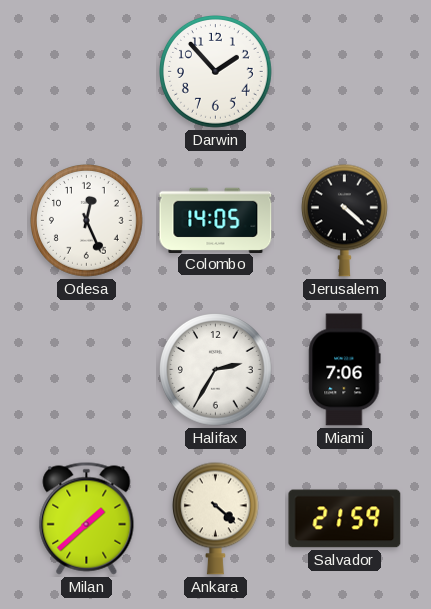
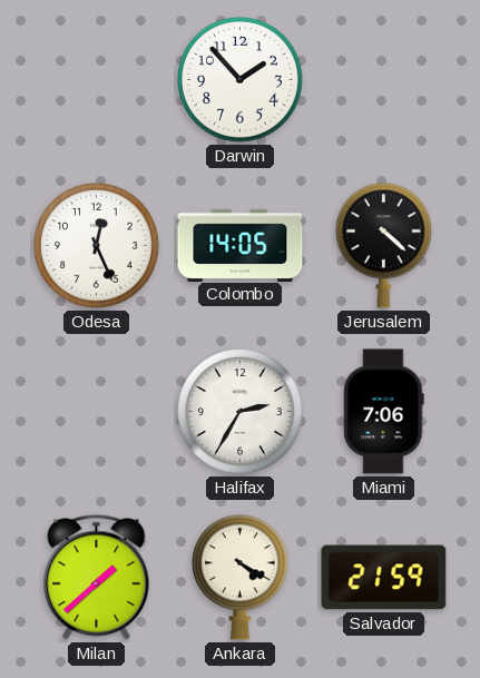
Ankara: 4:22 -> 4:20
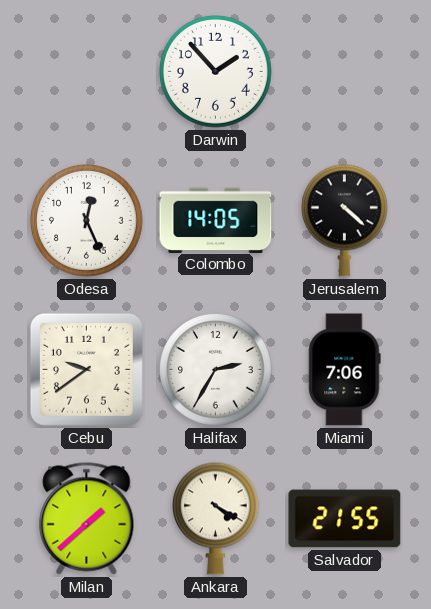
Cebu: none -> 9:39
Salvador: 21:59 -> 21:55
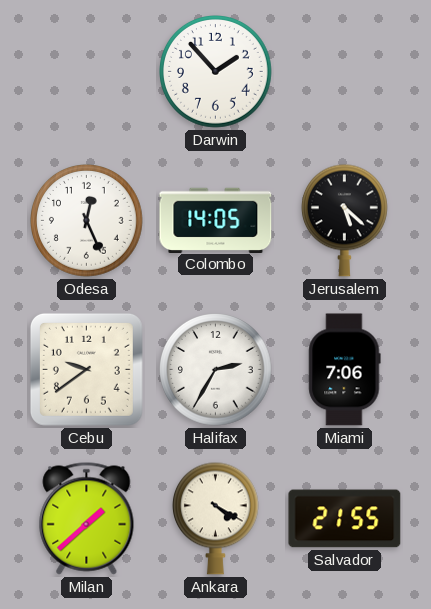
Jerusalem: 4:22 -> 5:22
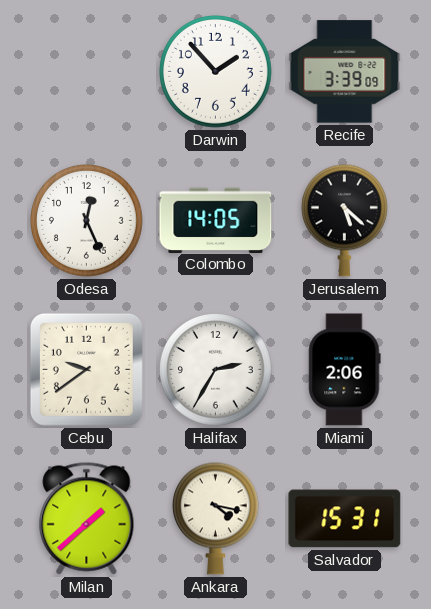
Recife: none -> 3:39
Miami: 7:06 -> 2:06
Ankara: 4:20 -> 4:17
Salvador: 21:55 -> 15:31
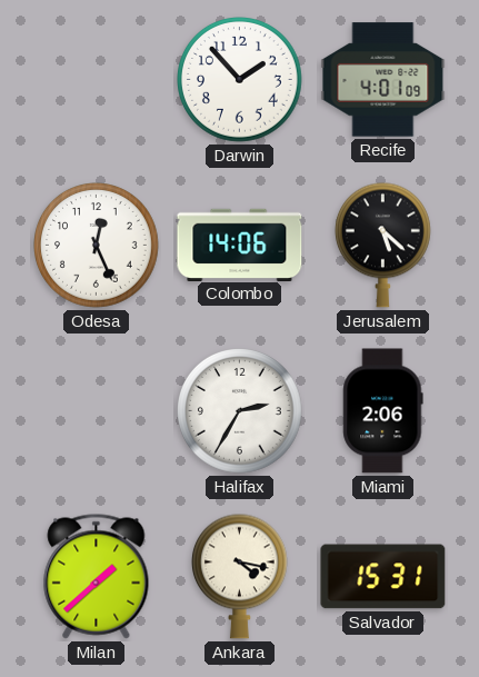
Recife: 3:39 -> 4:01
Colombo: 14:05 -> 14:06
Cebu: 9:39 -> none
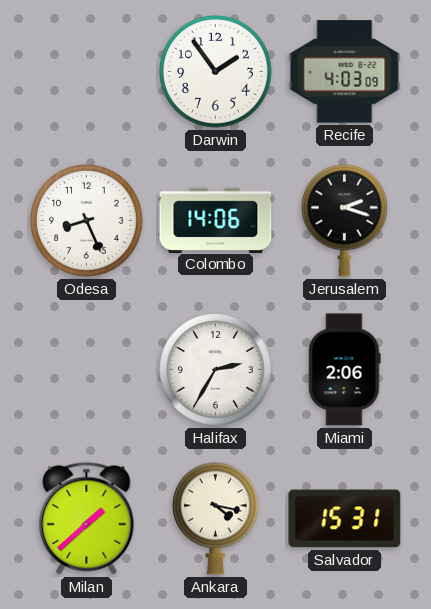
Darwin: 1:53 -> 1:54
Recife: 4:01 -> 4:03
Odesa: 12:26 -> 8:26
Jerusalem: 5:22 -> 2:18
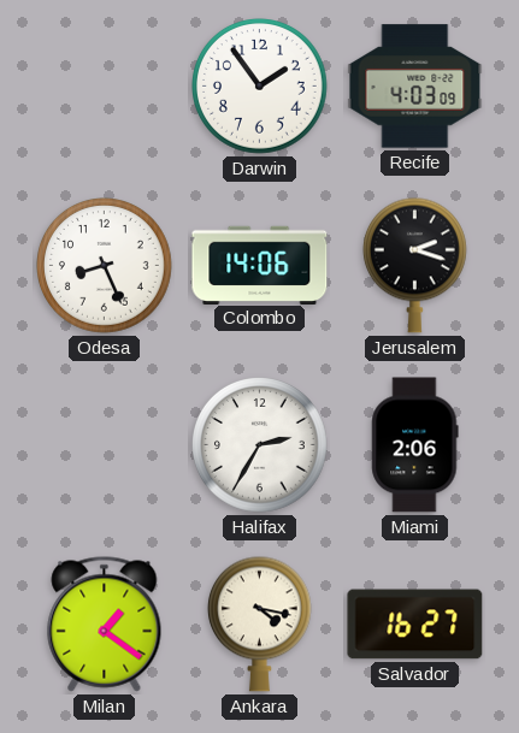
Milan: 1:38 -> 1:21
Salvador: 15:31 -> 16:27
